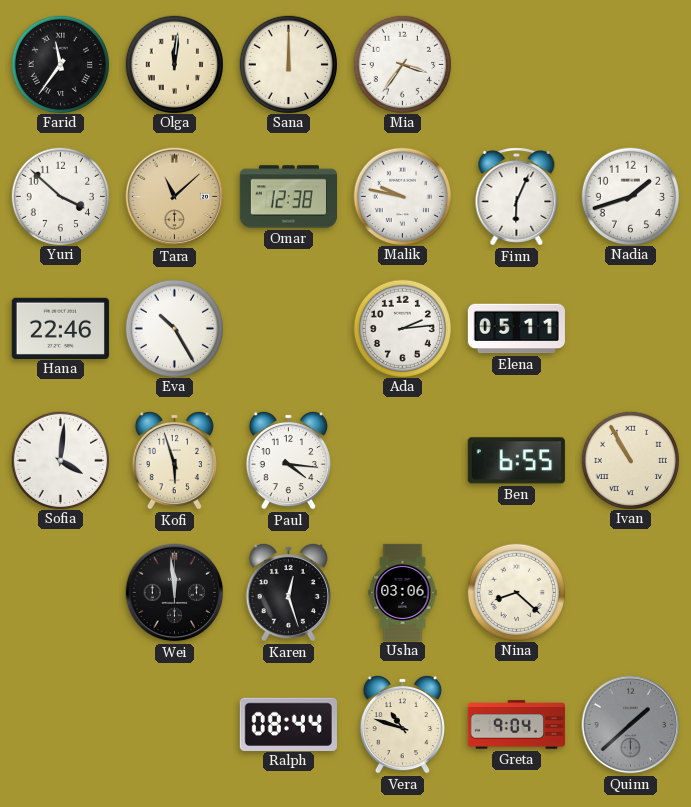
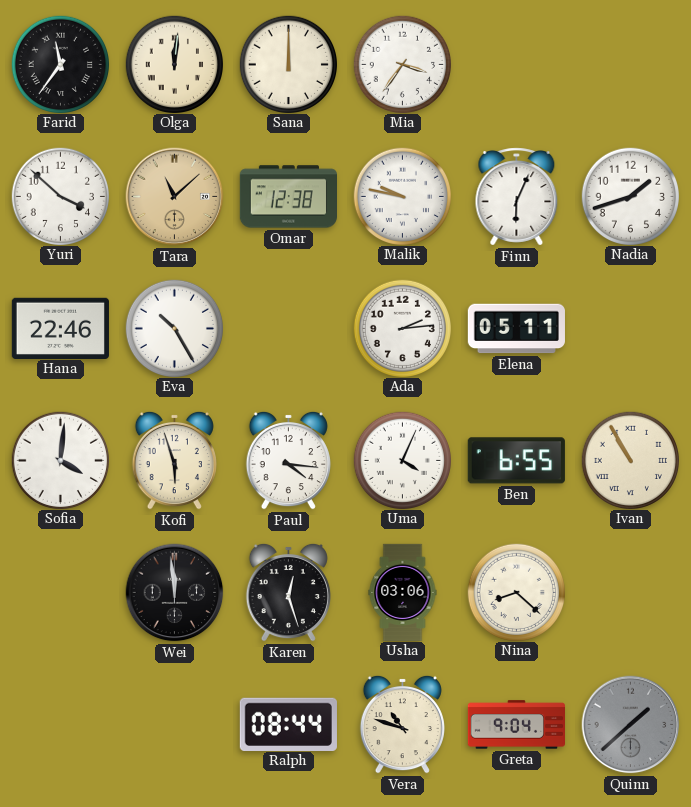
Uma: none -> 4:04
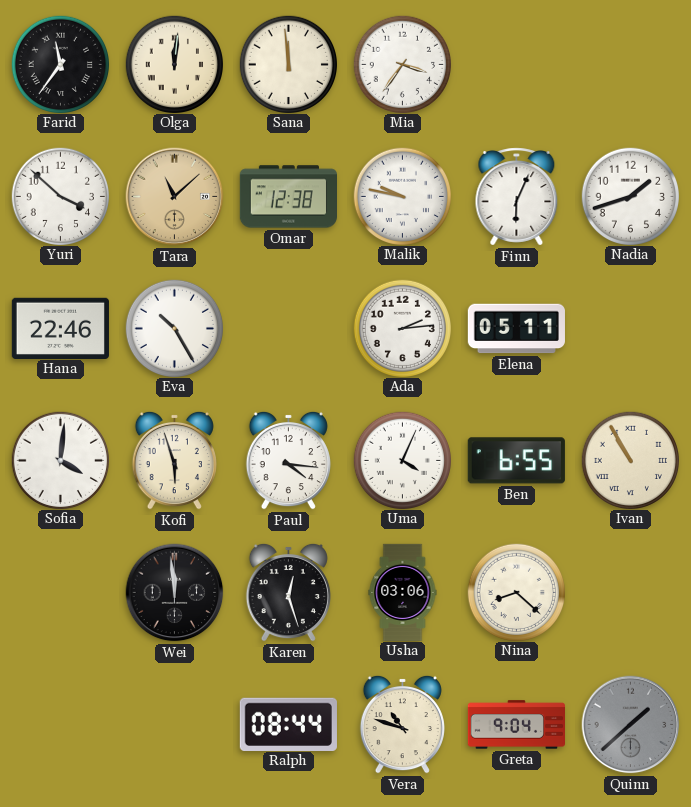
Sana: 12:00 -> 11:59
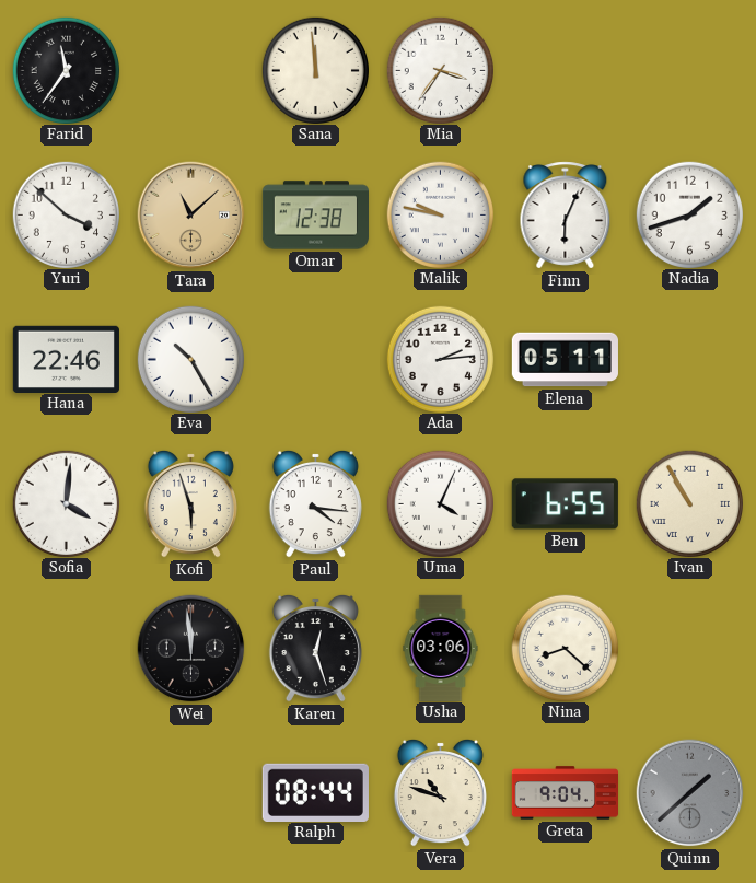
Olga: 12:01 -> none
